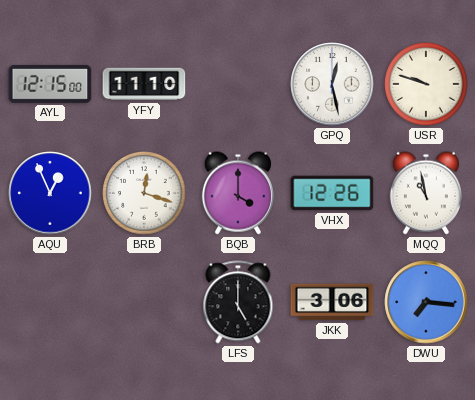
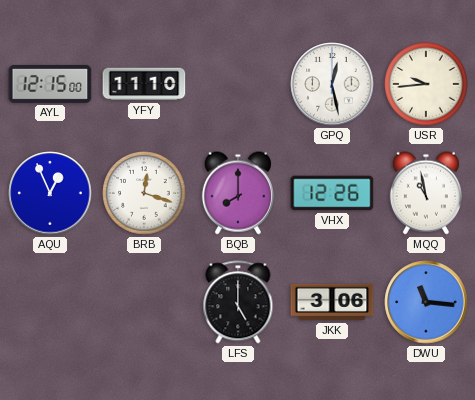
USR: 9:48 -> 9:44
BQB: 4:00 -> 8:00
DWU: 7:16 -> 11:16
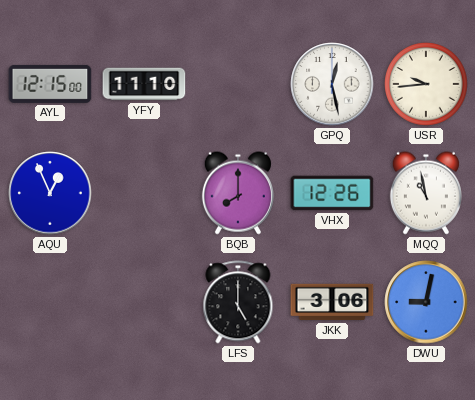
BRB: 12:18 -> none
DWU: 11:16 -> 9:02
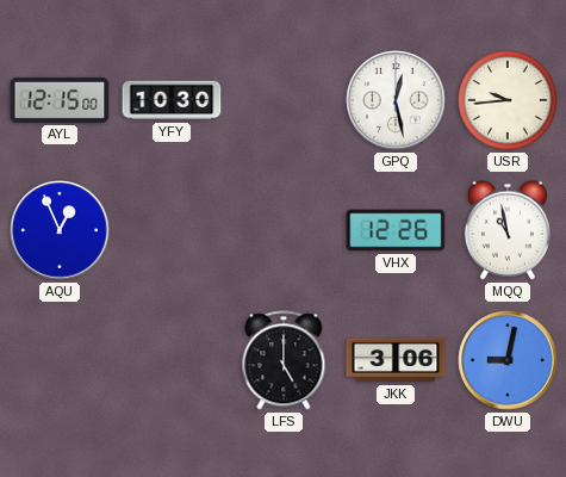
YFY: 11:10 -> 10:30
BQB: 8:00 -> none
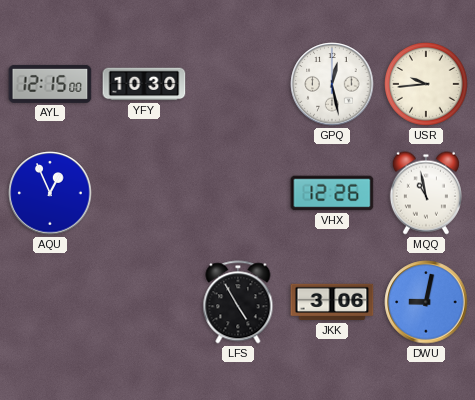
LFS: 5:00 -> 4:55
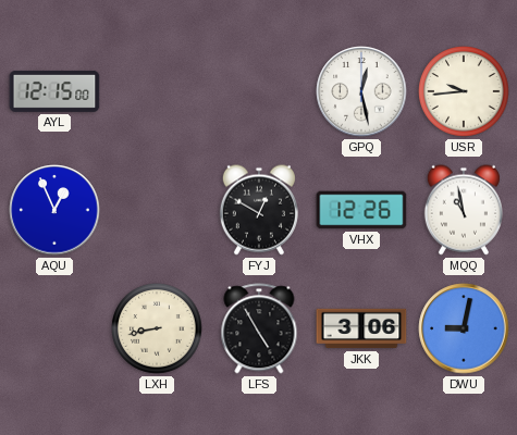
YFY: 10:30 -> none
FYJ: none -> 12:50
LXH: none -> 8:43
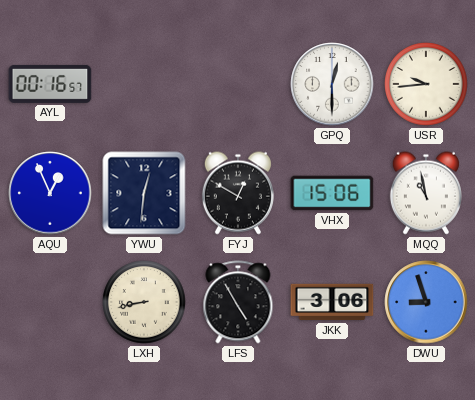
AYL: 12:15 -> 00:16
GPQ: 12:28 -> 12:30
YWU: none -> 12:31
VHX: 12:26 -> 15:06
DWU: 9:02 -> 8:57
